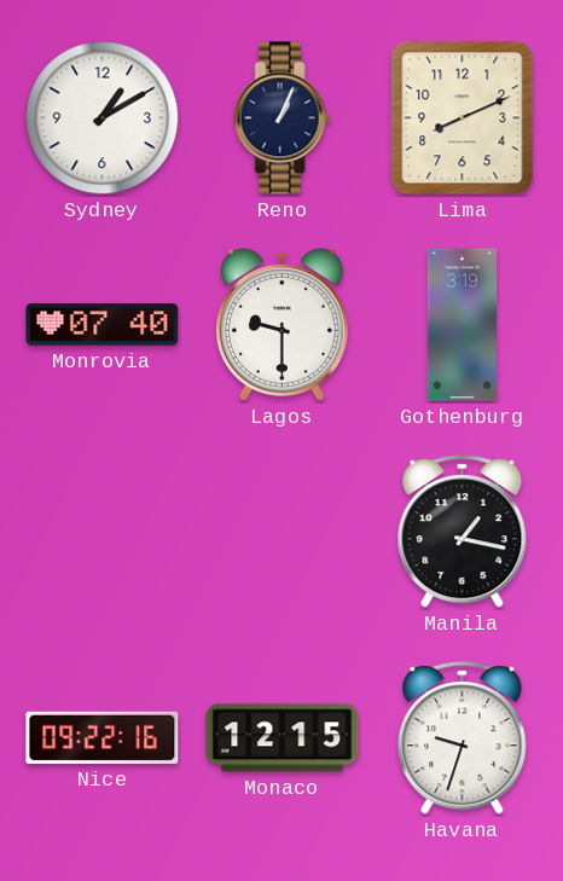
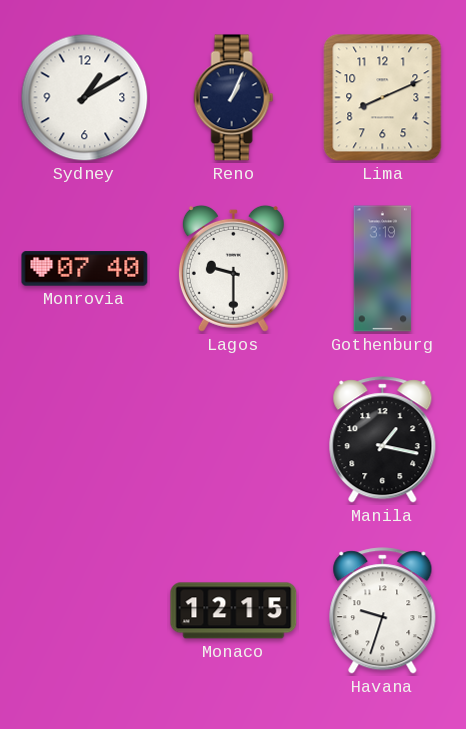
Nice: 09:22 -> none
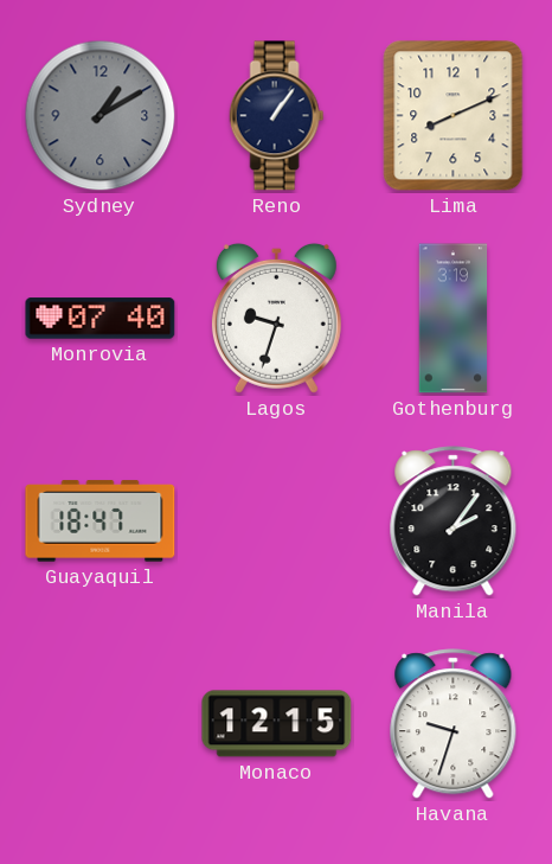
Sydney dial: white -> grey
Reno: 1:04 -> 1:06
Lagos: 9:30 -> 9:33
Guayaquil: none -> 18:47
Manila: 1:17 -> 2:06
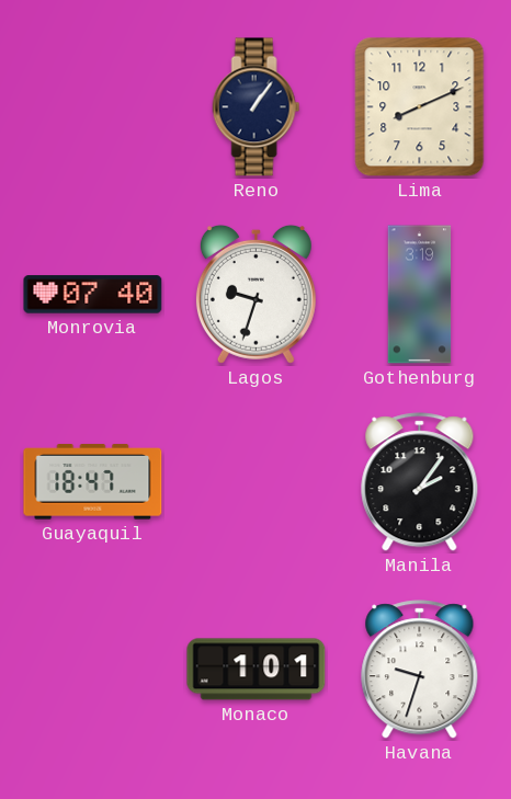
Sydney: 1:10 -> none
Monaco: 12:15 -> 1:01
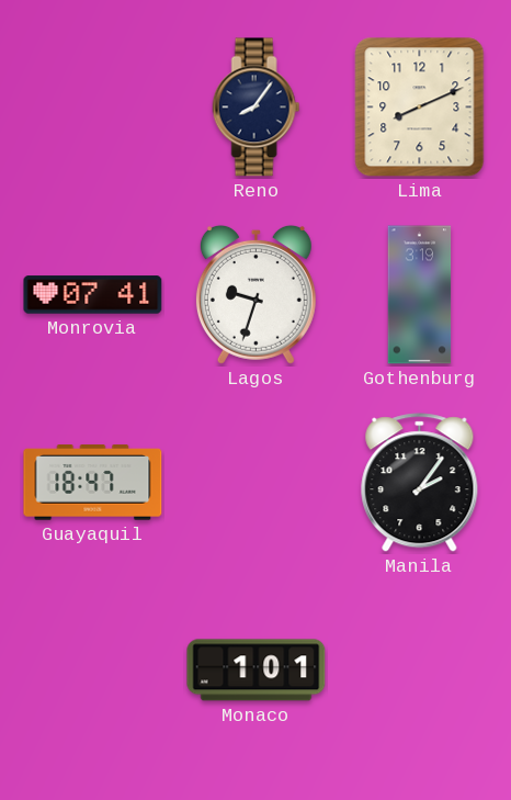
Reno: 1:06 -> 8:06
Monrovia: 07:40 -> 07:41
Havana: 9:33 -> none
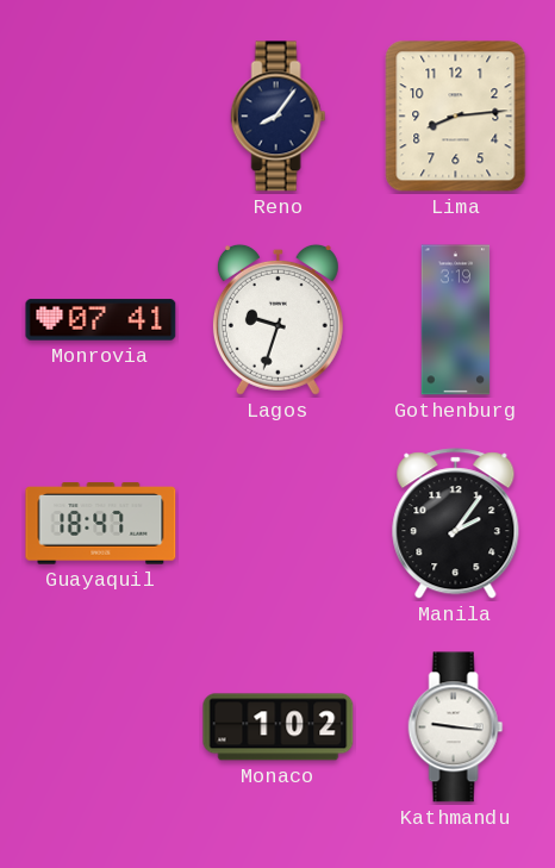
Lima: 8:11 -> 8:14
Monaco: 1:01 -> 1:02
Kathmandu: none -> 9:16
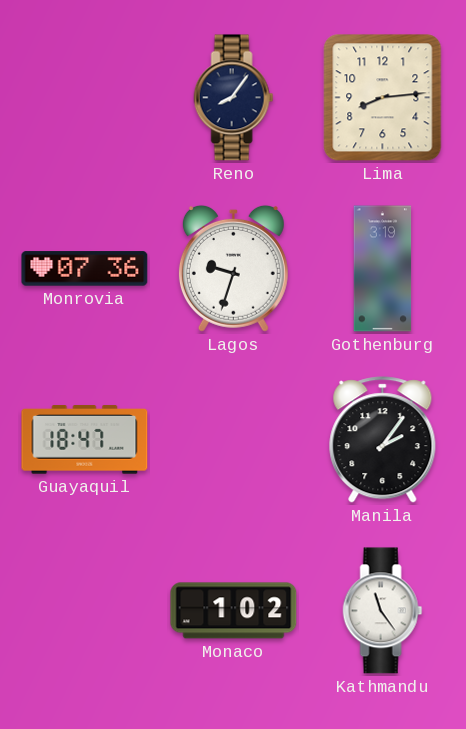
Monrovia: 07:41 -> 07:36
Kathmandu: 9:16 -> 11:24
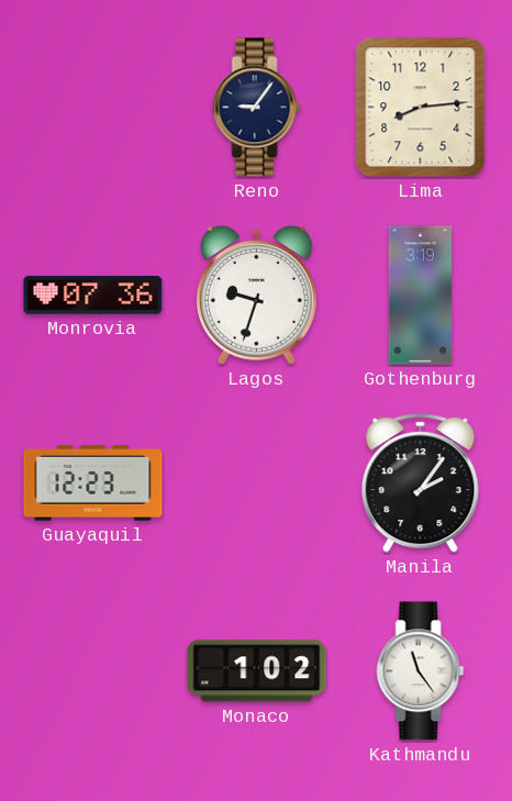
Reno: 8:06 -> 9:06
Guayaquil: 18:47 -> 12:23
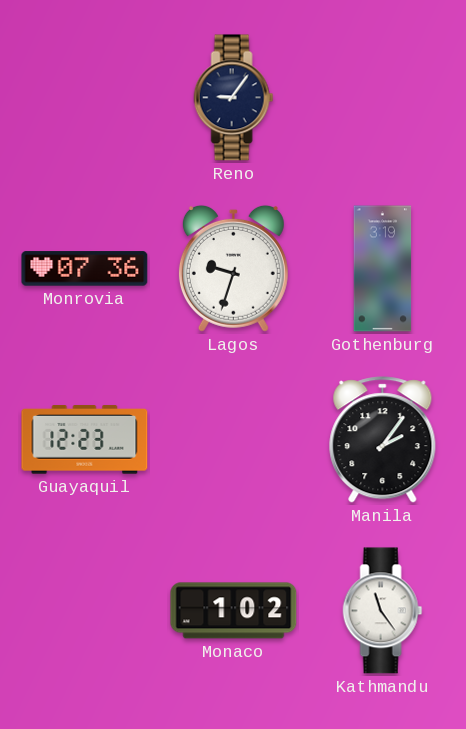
Lima: 8:14 -> none
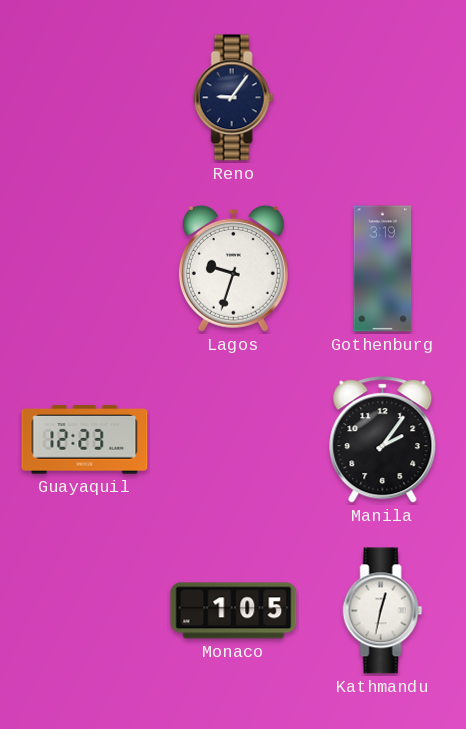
Monrovia: 07:36 -> none
Monaco: 1:02 -> 1:05
Kathmandu: 11:24 -> 12:32
